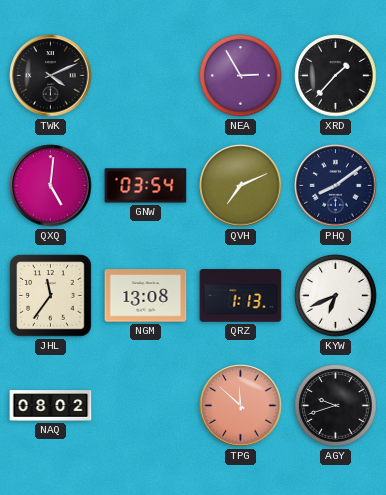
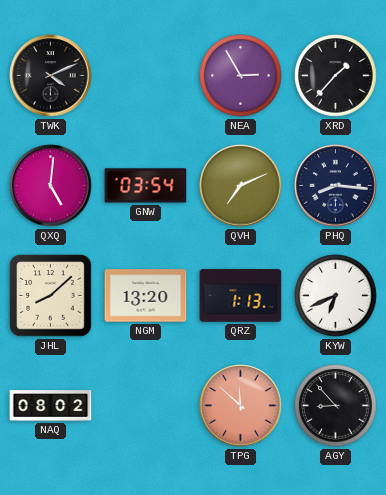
PHQ: 8:09 -> 8:16
JHL: 11:36 -> 8:08
NGM: 13:08 -> 13:20
AGY: 9:42 -> 8:53
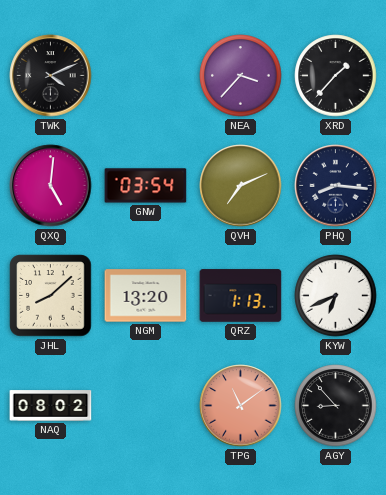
NEA: 2:55 -> 3:37
TPG: 11:52 -> 11:09
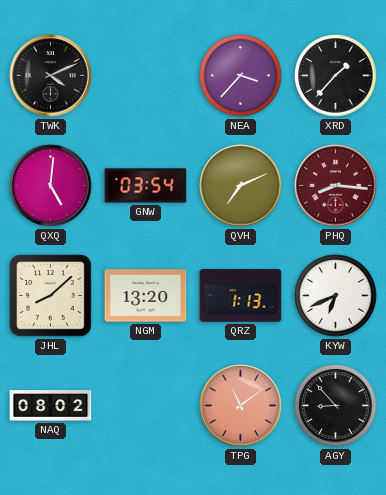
PHQ dial: navy -> burgundy
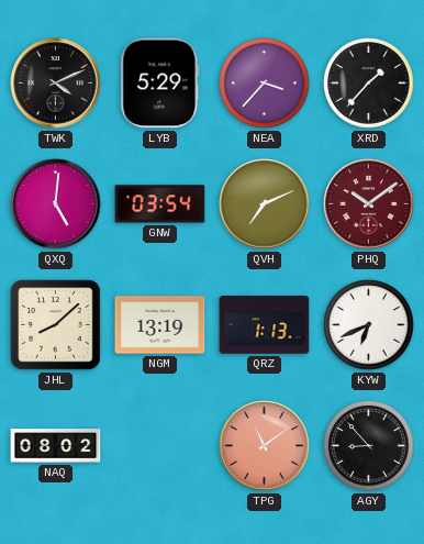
LYB: none -> 5:29
PHQ: 8:16 -> 10:09
NGM: 13:20 -> 13:19
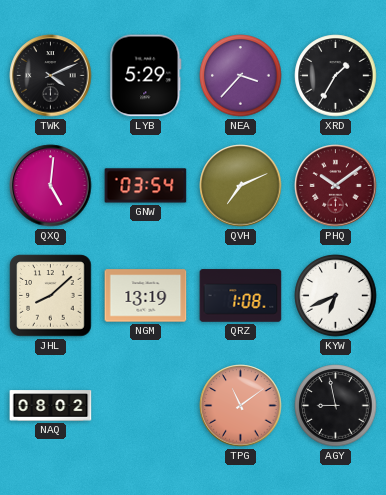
XRD: 1:37 -> 1:35
QRZ: 1:13 -> 1:08
AGY: 8:53 -> 8:58
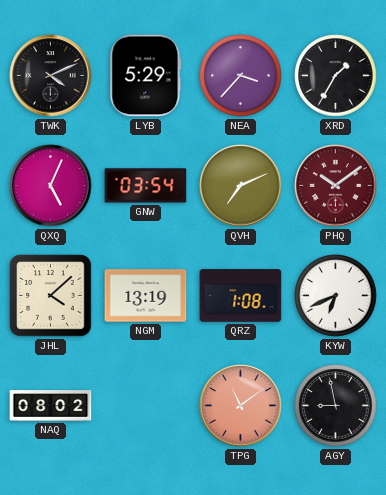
QXQ: 5:01 -> 5:04
JHL: 8:08 -> 4:08
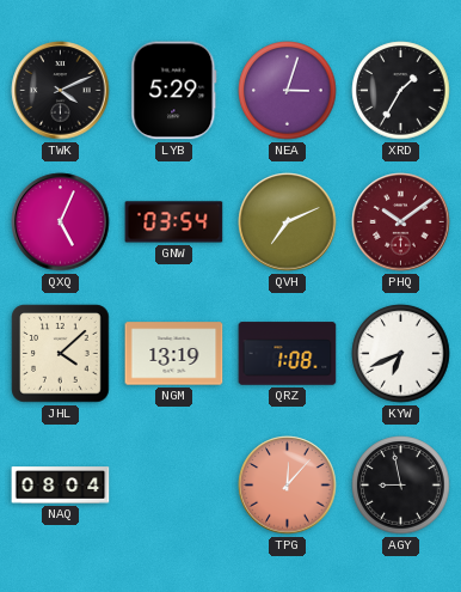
NEA: 3:37 -> 3:03
NAQ: 08:02 -> 08:04
TPG: 11:09 -> 12:07
